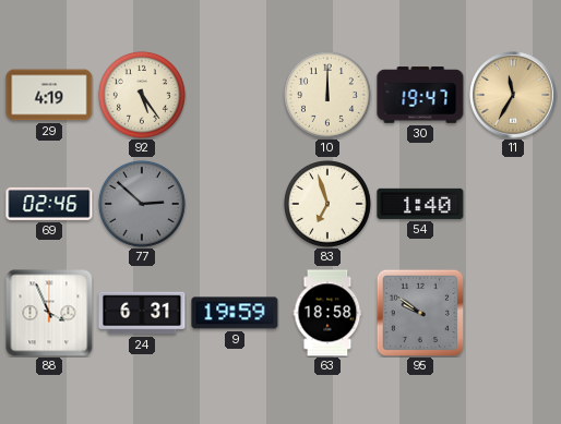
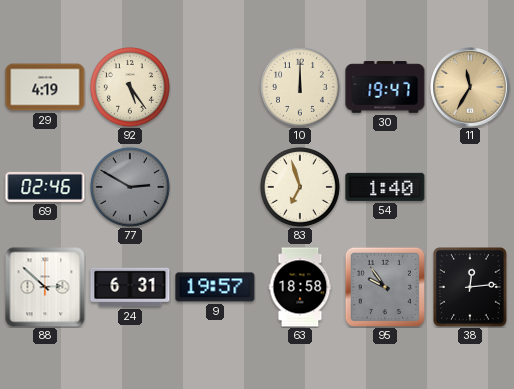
77: 2:52 -> 2:50
88: 3:56 -> 2:52
9: 19:59 -> 19:57
95: 9:51 -> 9:54
38: none -> 12:14
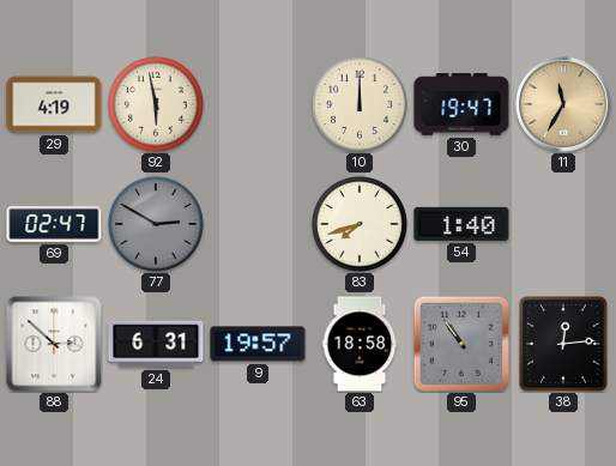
92: 5:24 -> 5:58
69: 02:46 -> 02:47
83: 6:57 -> 7:42
95: 9:54 -> 10:54
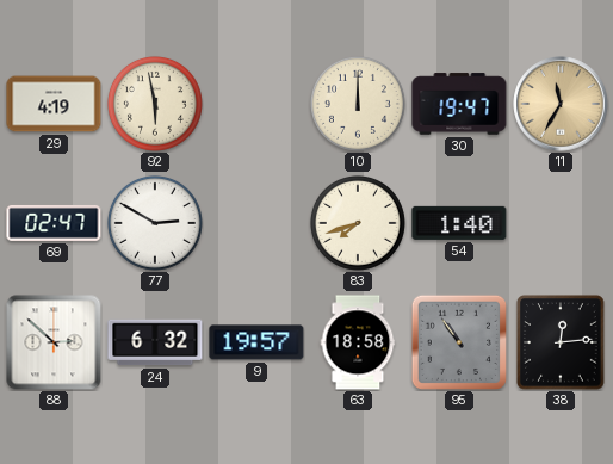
77 dial: grey -> white
24: 6:31 -> 6:32
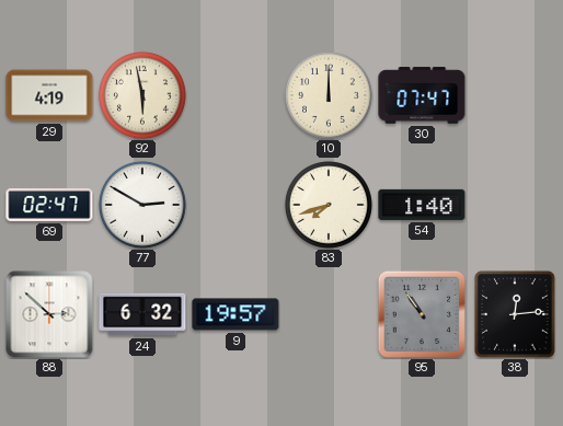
30: 19:47 -> 07:47
11: 11:35 -> none
63: 18:58 -> none
